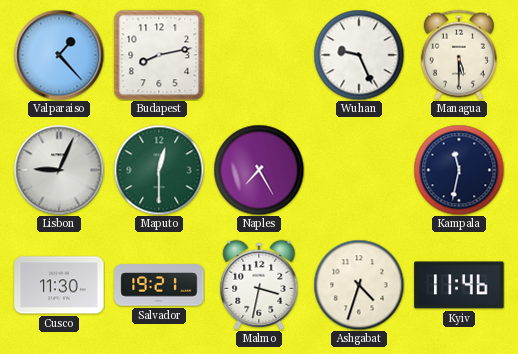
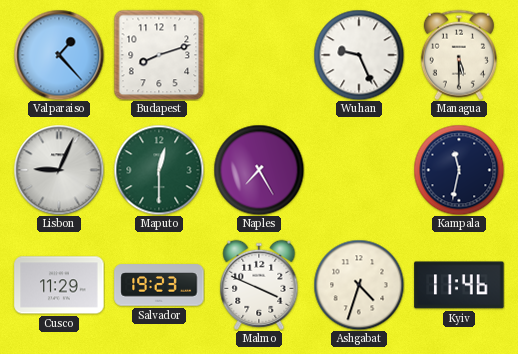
Budapest: 8:13 -> 8:12
Cusco: 11:30 -> 11:29
Salvador: 19:21 -> 19:23
Malmo: 3:32 -> 3:49
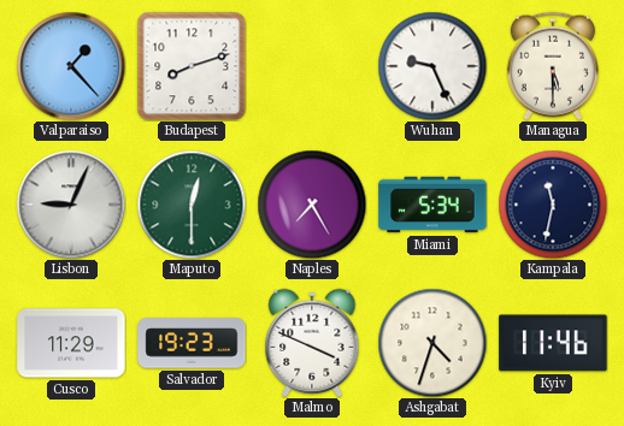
Miami: none -> 5:34
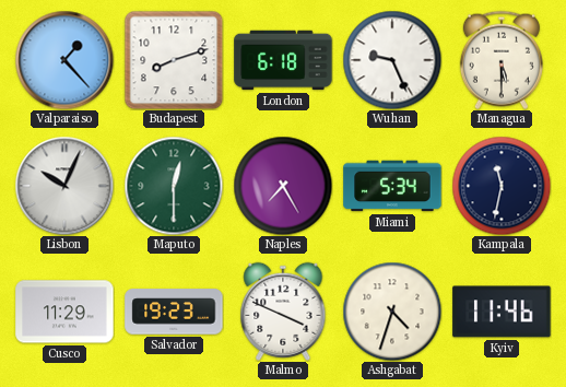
London: none -> 6:18
Lisbon: 9:04 -> 10:04
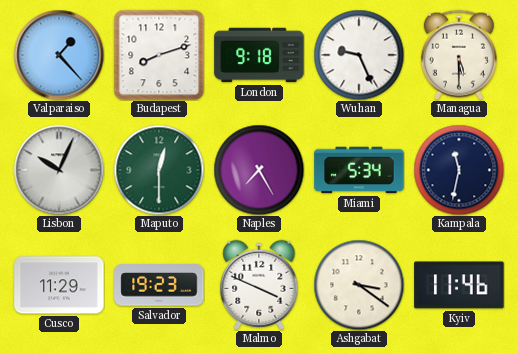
London: 6:18 -> 9:18
Ashgabat: 4:33 -> 3:21
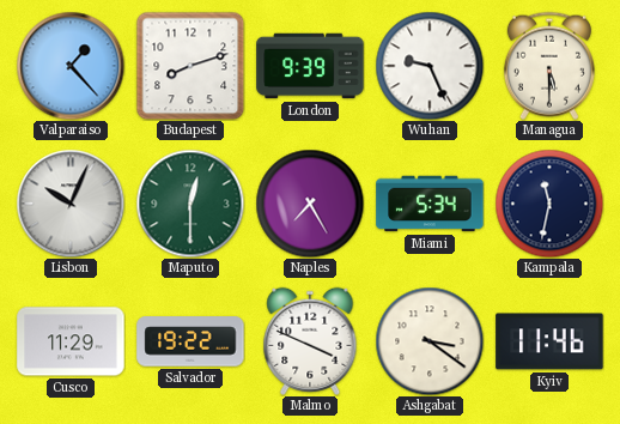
London: 9:18 -> 9:39
Salvador: 19:23 -> 19:22
